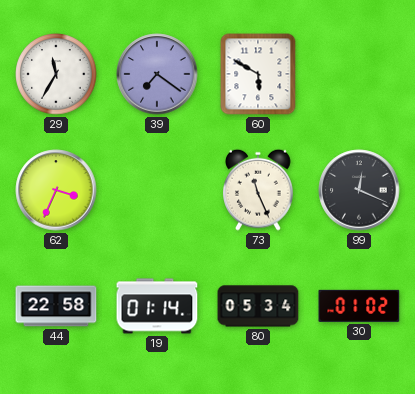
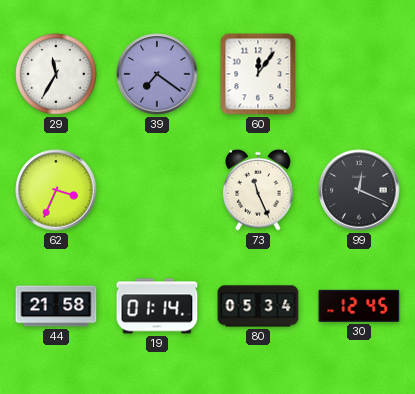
60: 5:50 -> 12:06
44: 22:58 -> 21:58
30: 01:02 -> 12:45
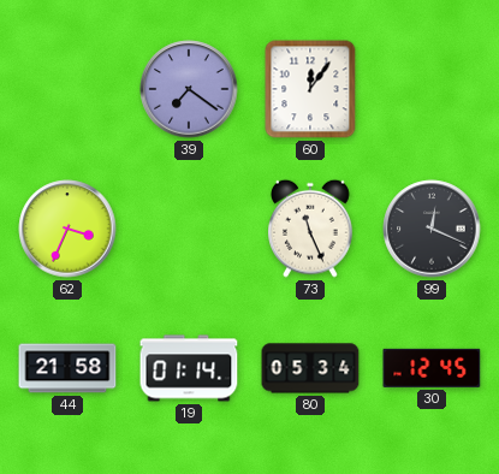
29: 11:35 -> none
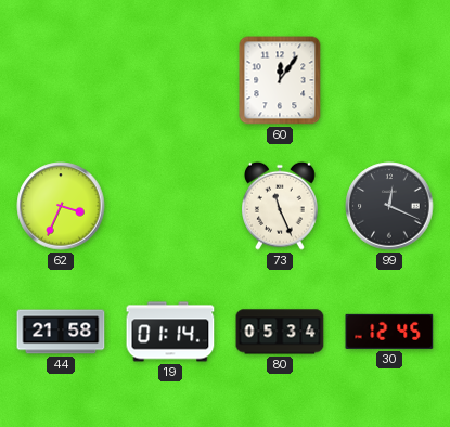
39: 7:21 -> none
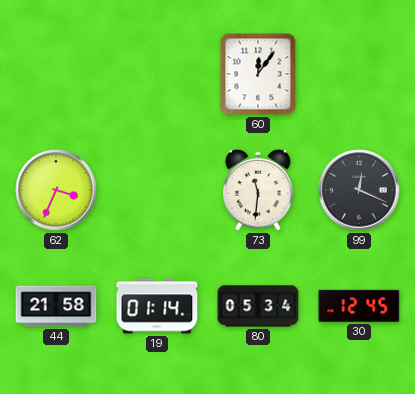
73: 11:26 -> 11:31
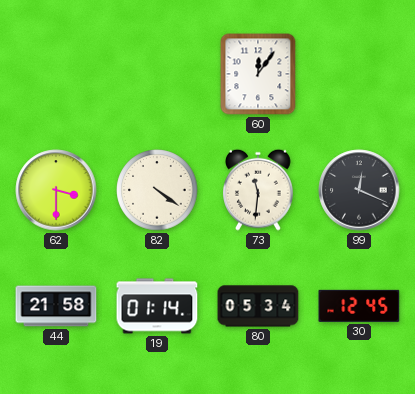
62: 3:34 -> 3:30
82: none -> 4:21
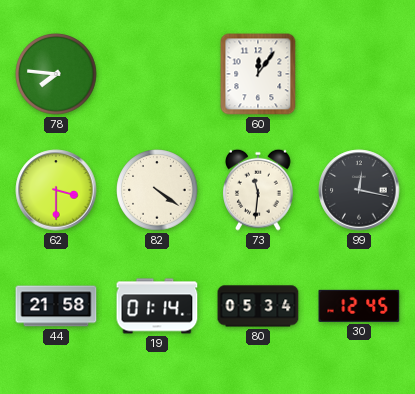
78: none -> 7:46
99: 12:19 -> 12:17
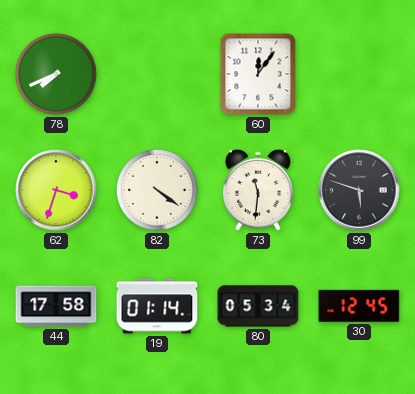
78: 7:46 -> 7:41
62: 3:30 -> 3:33
99: 12:17 -> 5:48
44: 21:58 -> 17:58
